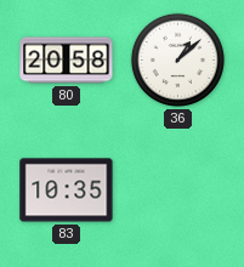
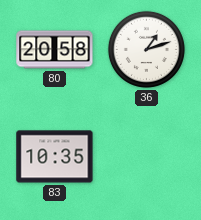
36: 1:08 -> 1:12
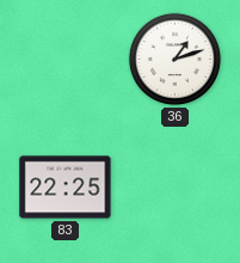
80: 20:58 -> none
83: 10:35 -> 22:25
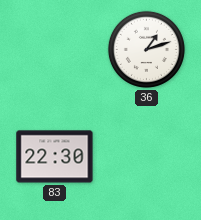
83: 22:25 -> 22:30
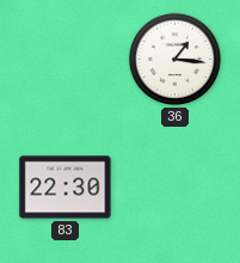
36: 1:12 -> 1:16
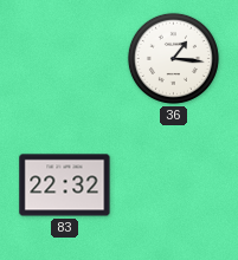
83: 22:30 -> 22:32
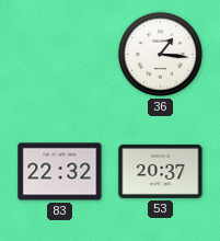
53: none -> 20:37
